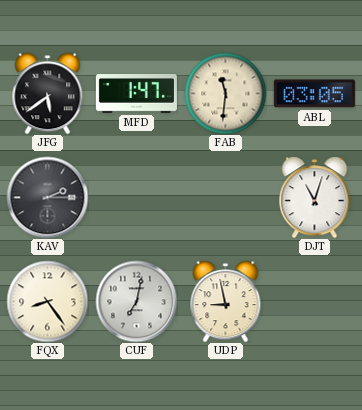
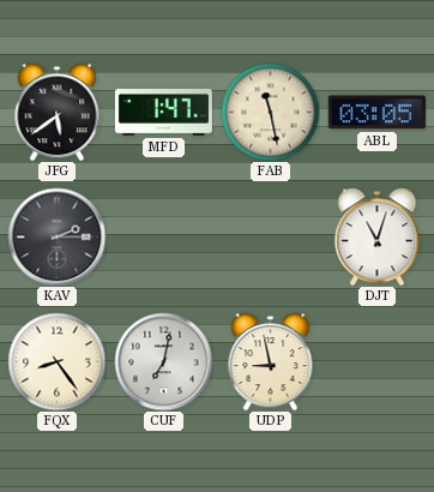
FAB: 11:31 -> 11:28
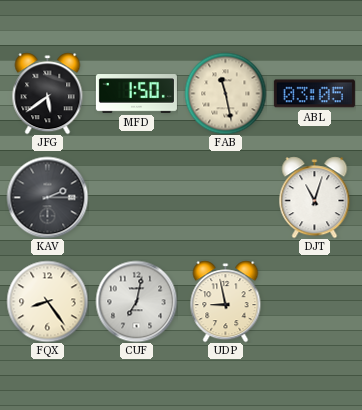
MFD: 1:47 -> 1:50
